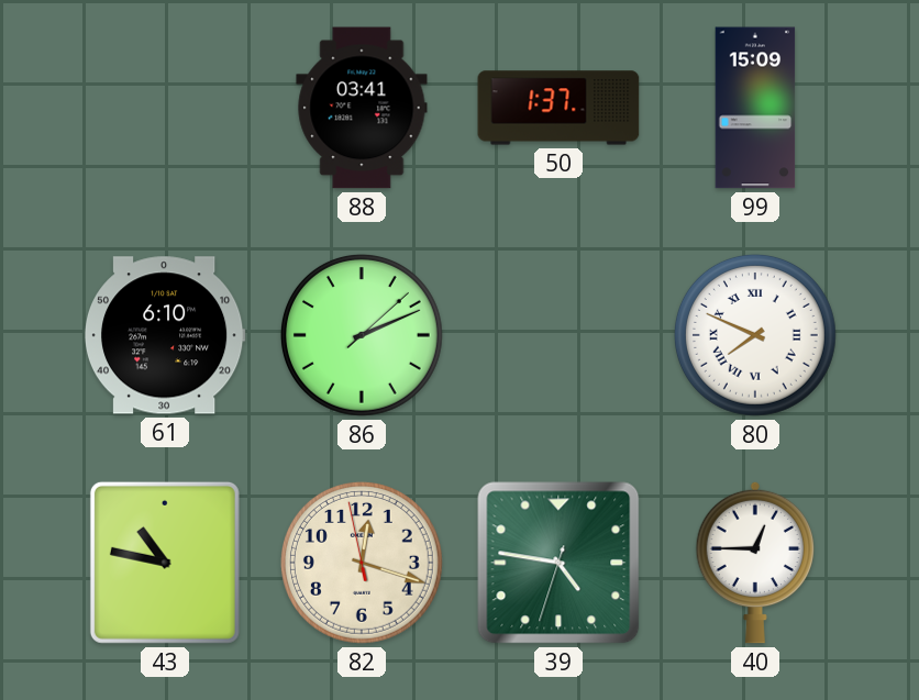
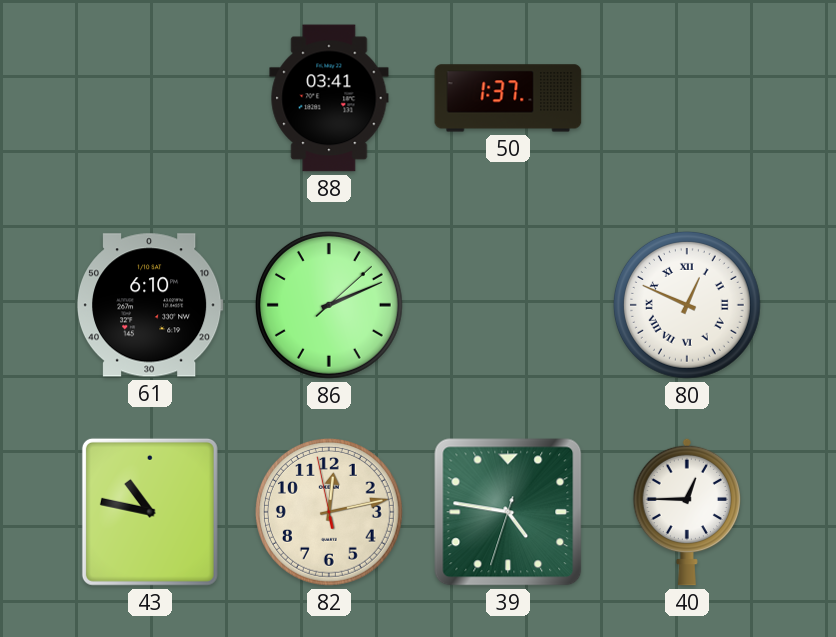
99: 15:09 -> none
80: 7:49 -> 12:49
82: 12:17 -> 12:12
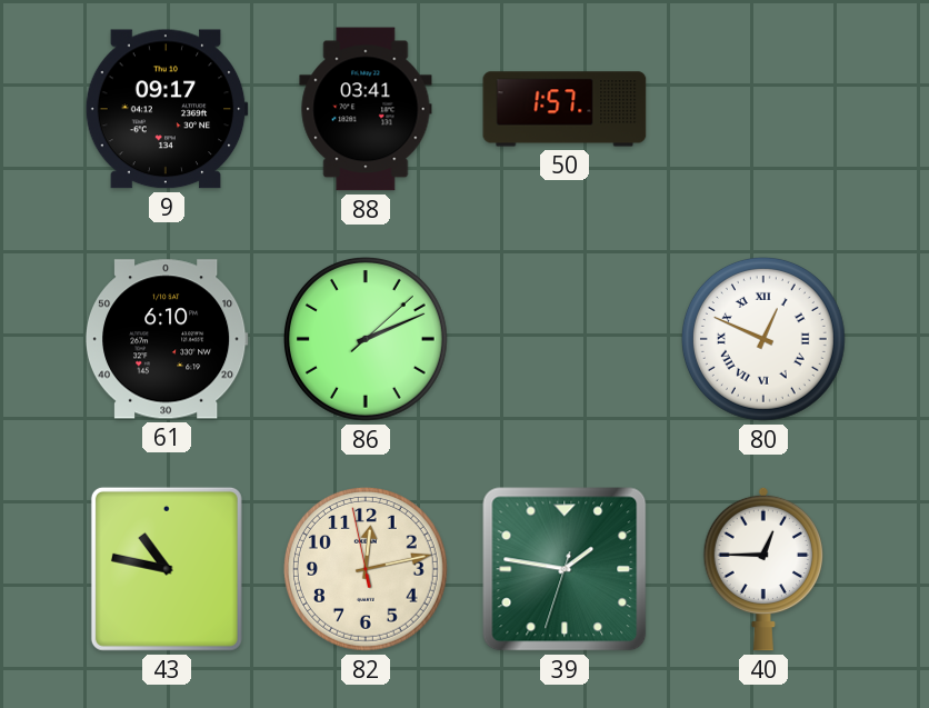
9: none -> 09:17
50: 1:37 -> 1:57
39: 4:46 -> 1:46
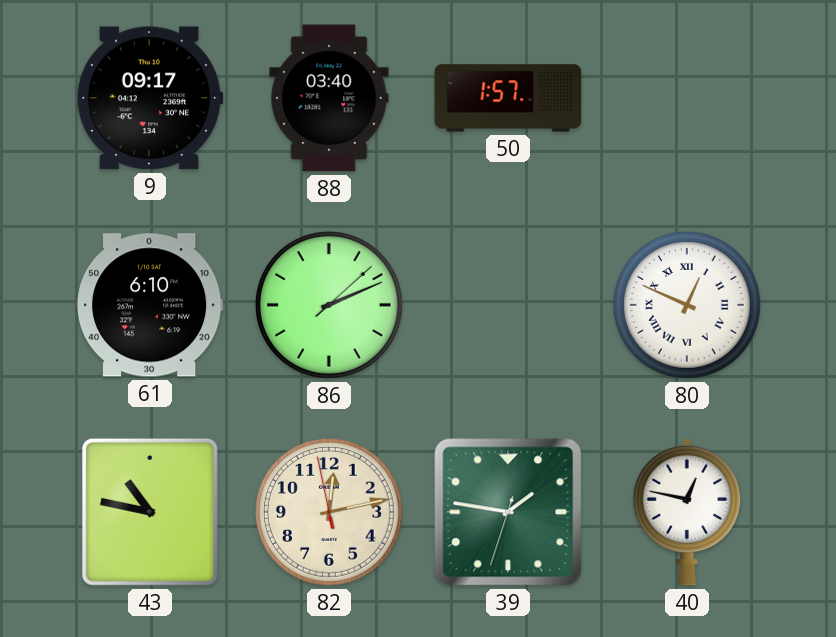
88: 03:41 -> 03:40
40: 12:45 -> 12:47
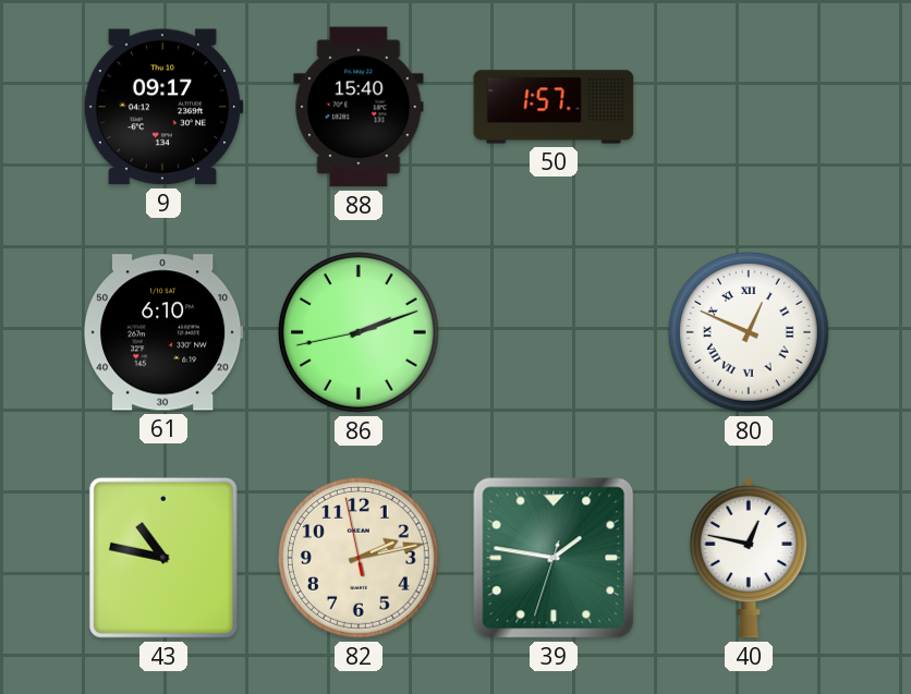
88: 03:40 -> 15:40
86: 2:11:08 -> 2:11:43
82: 12:12 -> 2:12
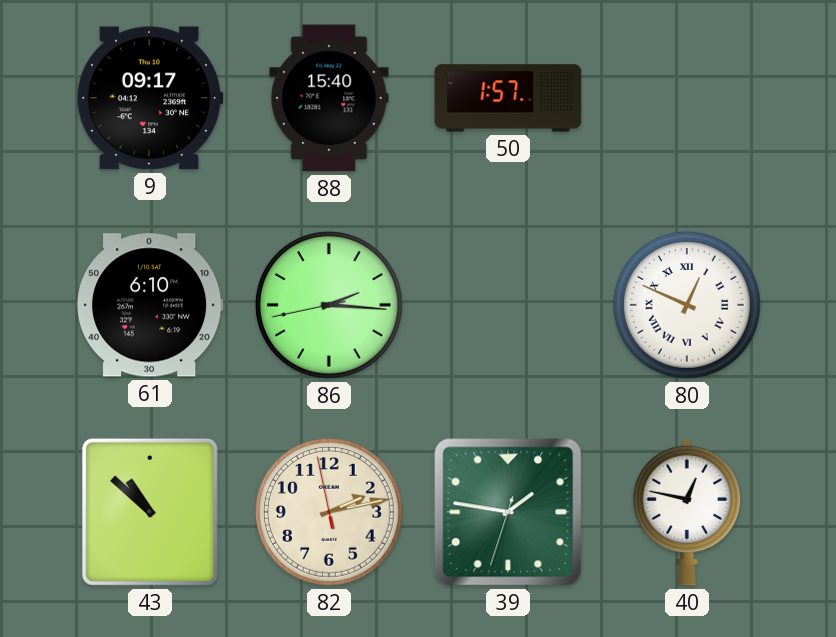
86: 2:11 -> 2:15
43: 10:47 -> 10:52
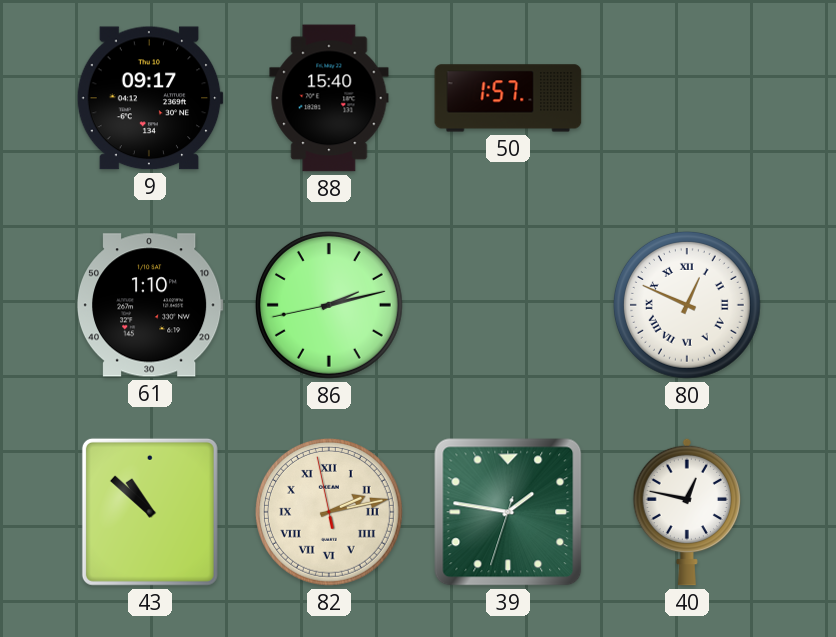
61: 6:10 -> 1:10
86: 2:15 -> 2:12
82 numerals: Arabic -> Roman
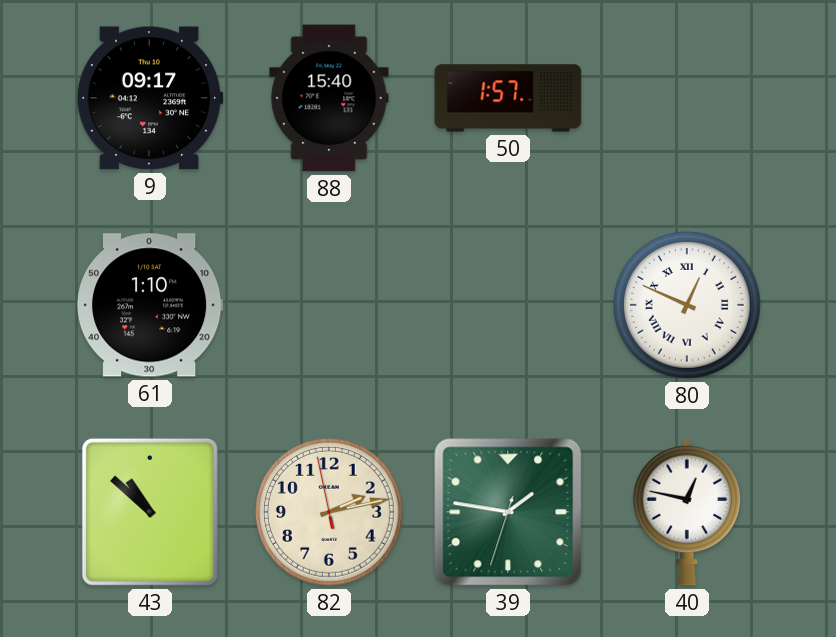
86: 2:12 -> none
82 numerals: Roman -> Arabic
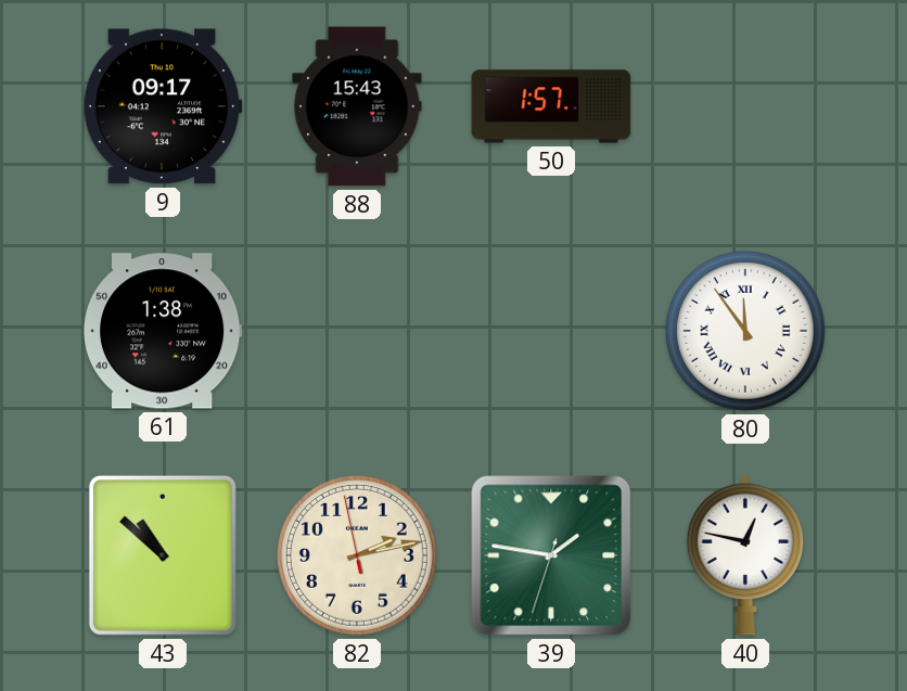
88: 15:40 -> 15:43
61: 1:10 -> 1:38
80: 12:49 -> 11:54
